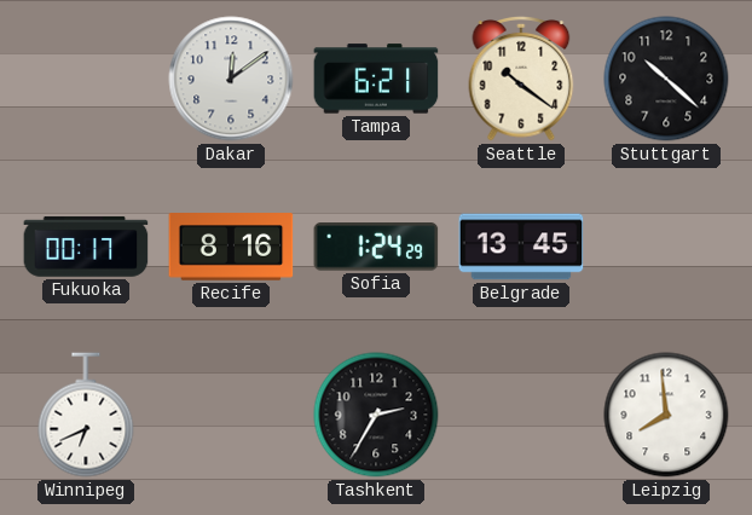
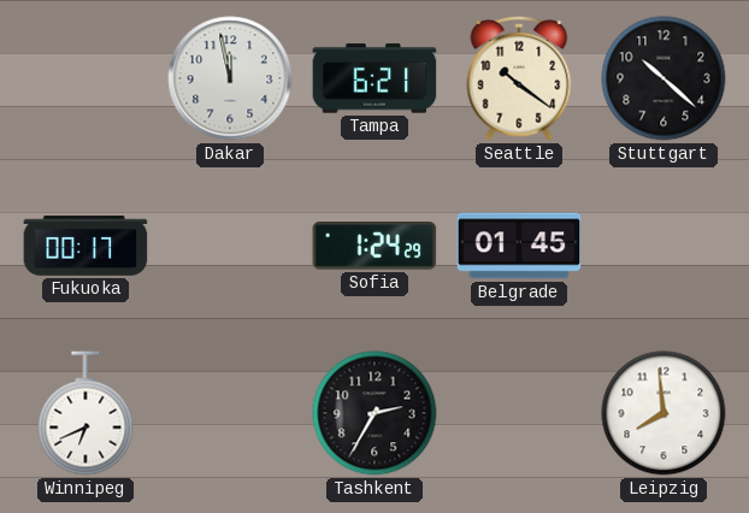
Dakar: 12:09 -> 11:58
Recife: 8:16 -> none
Belgrade: 13:45 -> 01:45
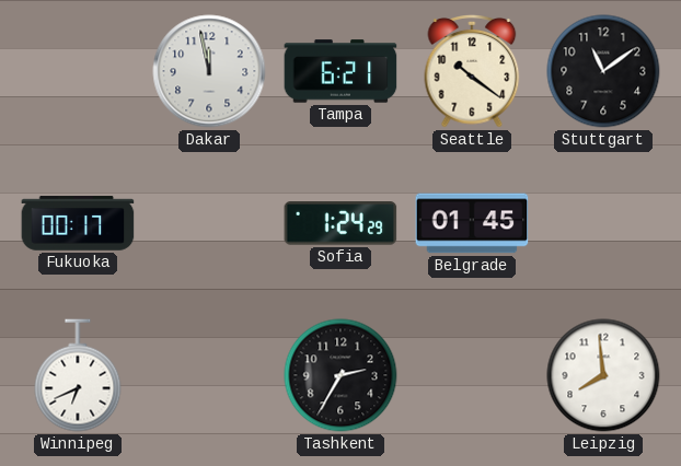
Stuttgart: 10:22 -> 11:09
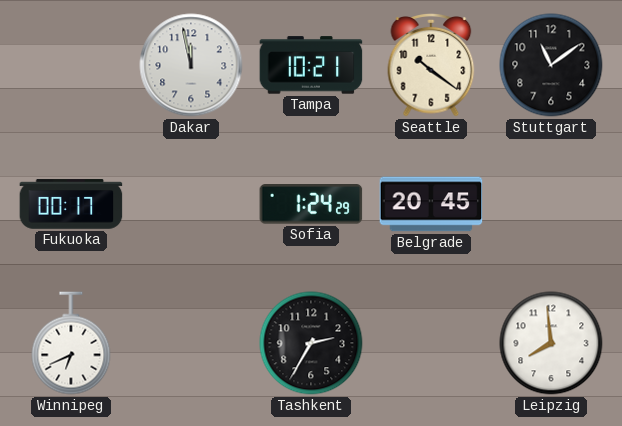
Tampa: 6:21 -> 10:21
Belgrade: 01:45 -> 20:45
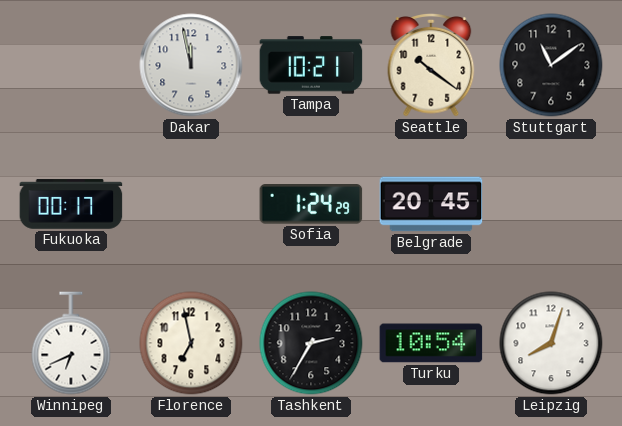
Florence: none -> 6:58
Turku: none -> 10:54
Leipzig: 7:59 -> 8:03
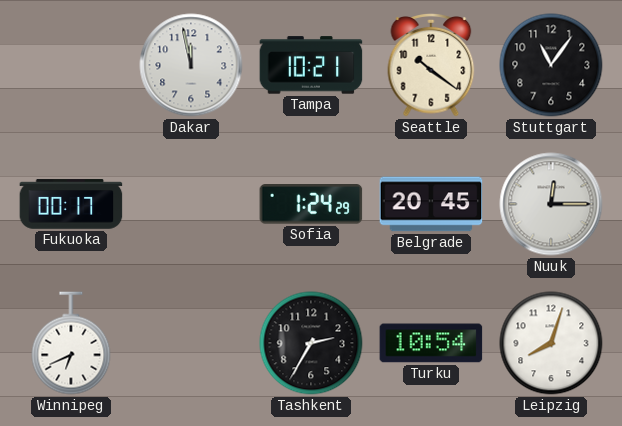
Stuttgart: 11:09 -> 11:06
Nuuk: none -> 12:15
Florence: 6:58 -> none
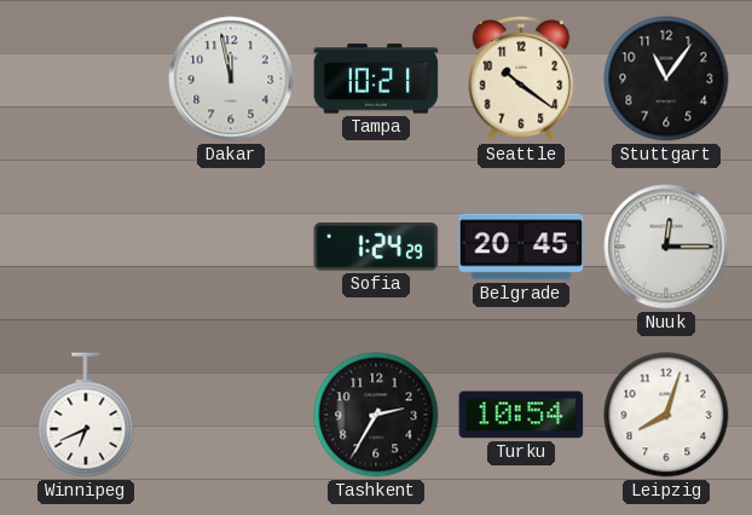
Fukuoka: 00:17 -> none
